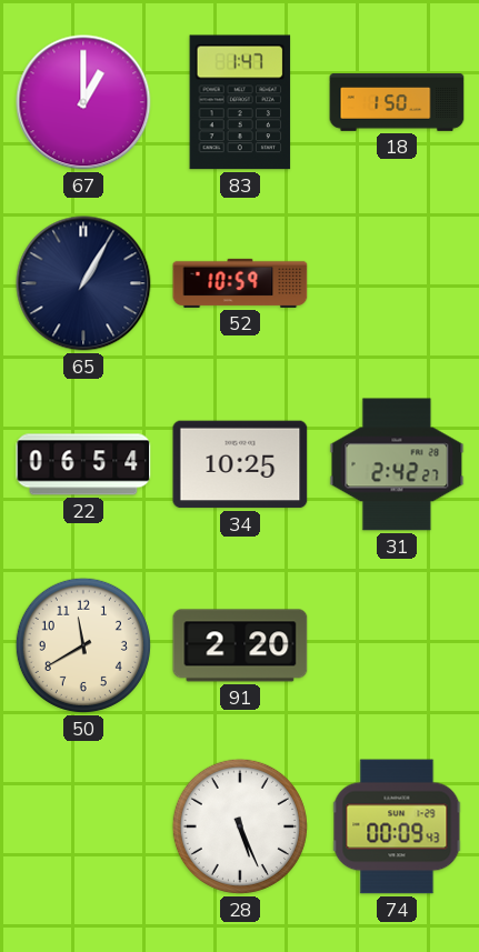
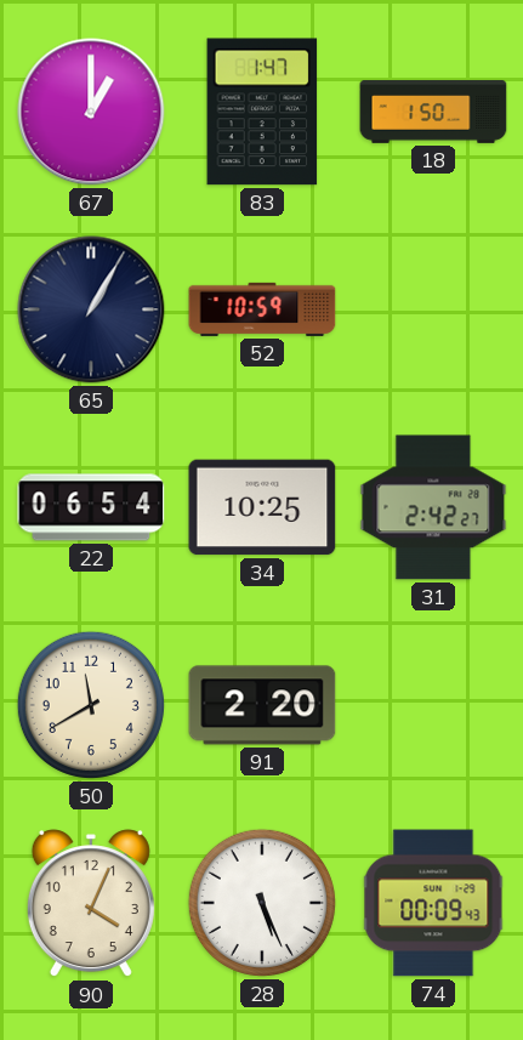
90: none -> 4:04
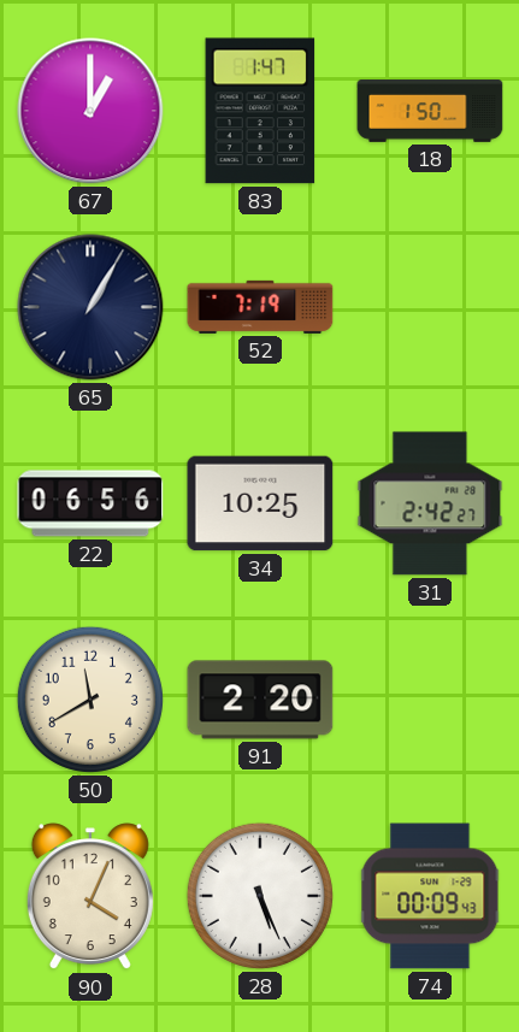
52: 10:59 -> 7:19
22: 06:54 -> 06:56
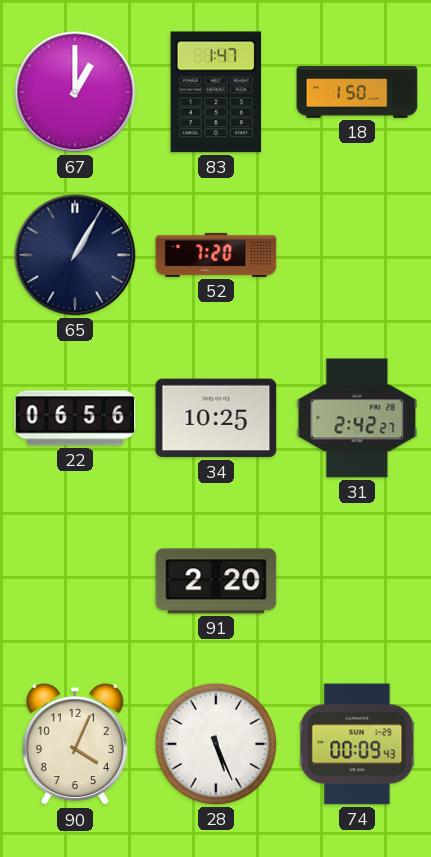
52: 7:19 -> 7:20
50: 11:40 -> none
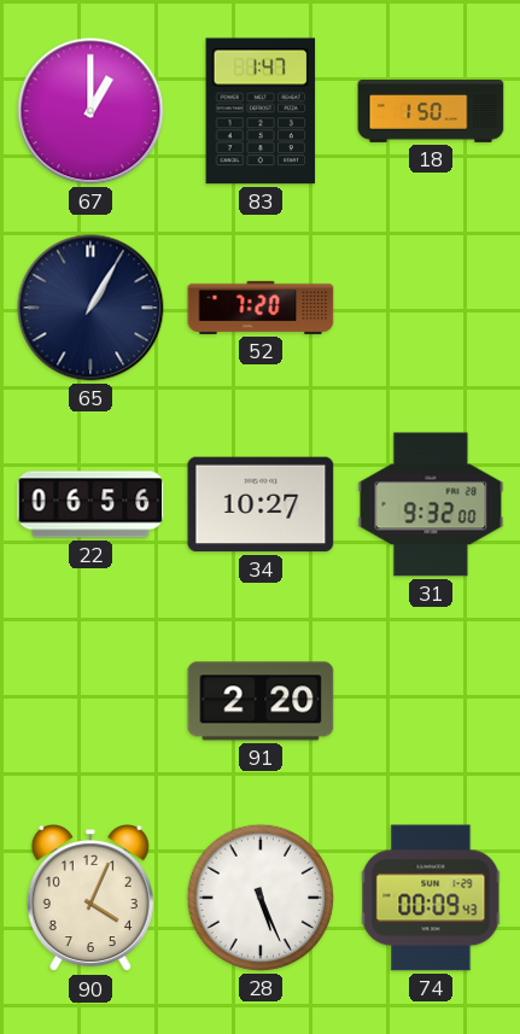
34: 10:25 -> 10:27
31: 2:42 -> 9:32
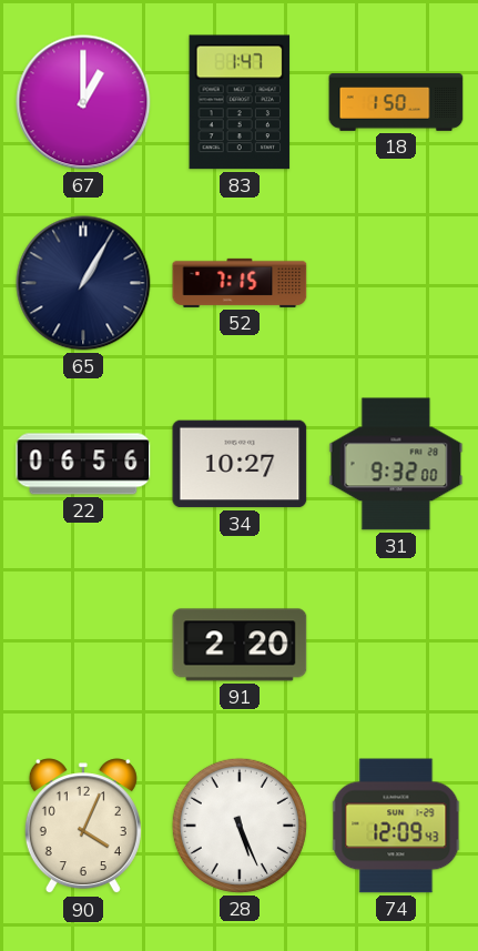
52: 7:20 -> 7:15
74: 00:09 -> 12:09
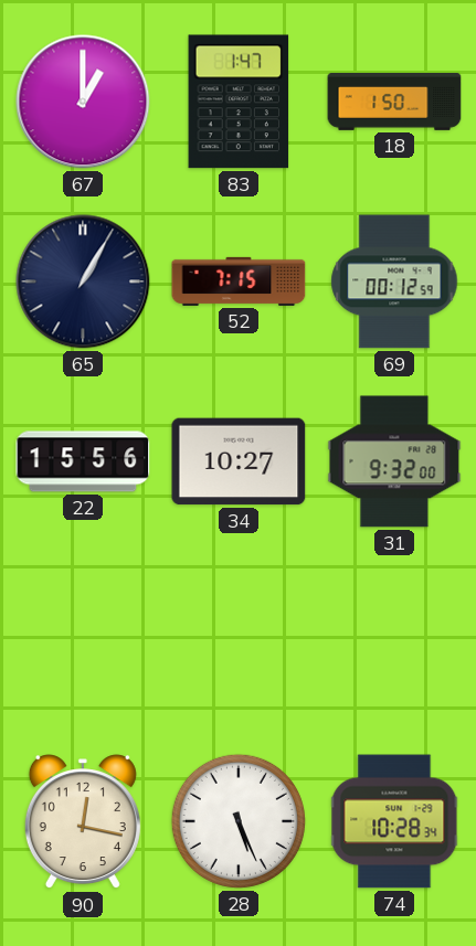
69: none -> 00:12
22: 06:56 -> 15:56
91: 2:20 -> none
90: 4:04 -> 12:17
74: 12:09 -> 10:28
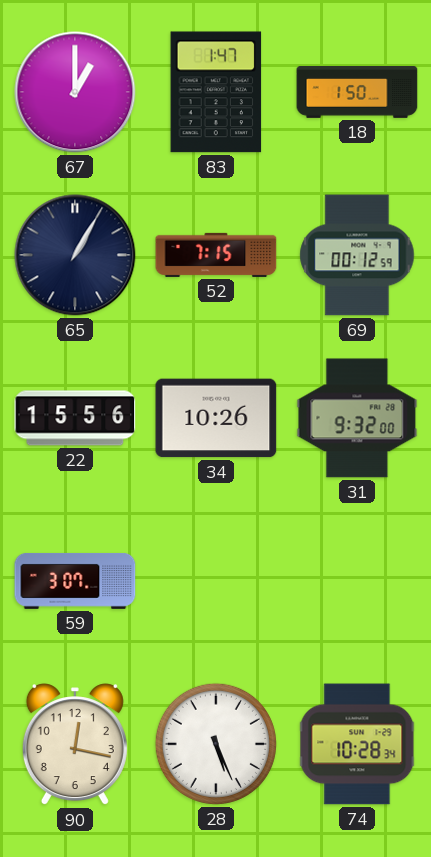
34: 10:27 -> 10:26
59: none -> 3:07
